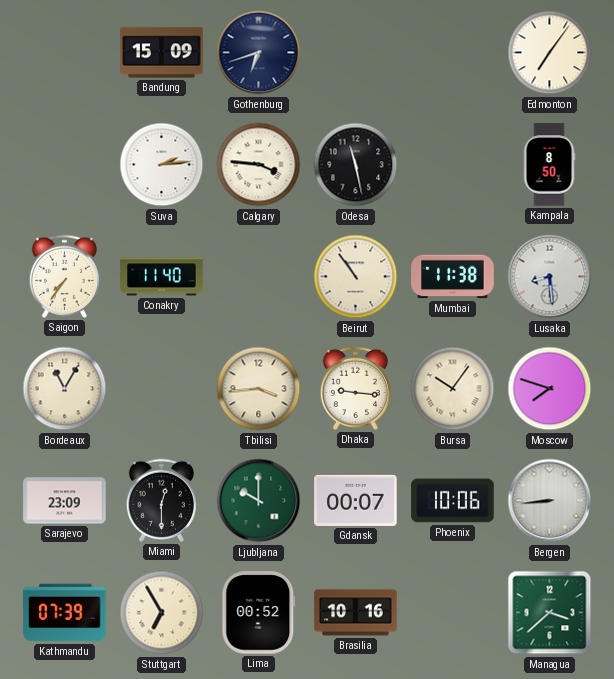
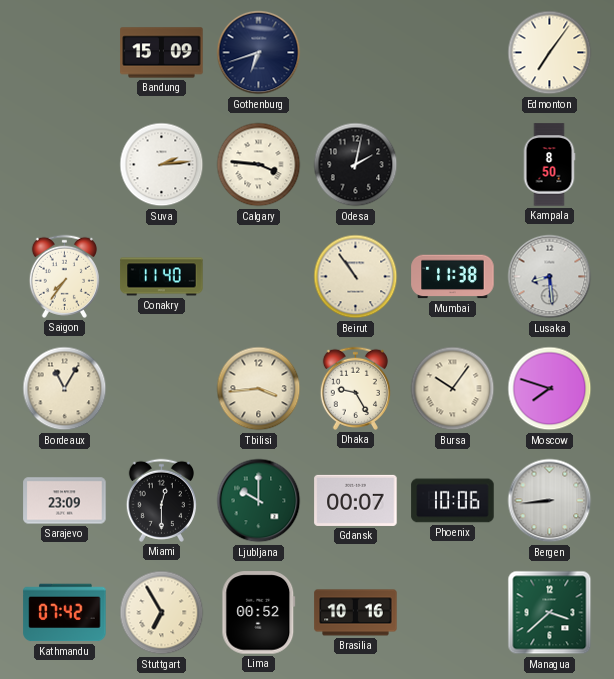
Odesa: 11:28 -> 2:02
Dhaka: 9:16 -> 9:25
Kathmandu: 07:39 -> 07:42
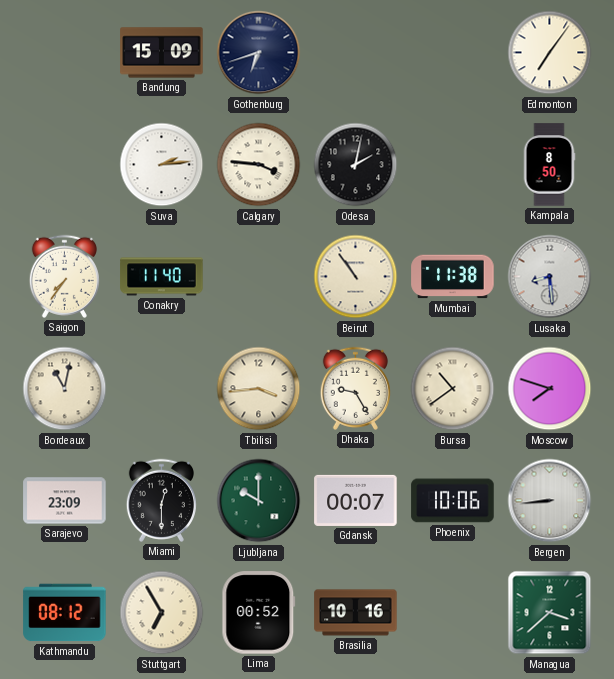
Bordeaux: 11:05 -> 11:02
Bursa: 10:06 -> 10:39
Kathmandu: 07:42 -> 08:12
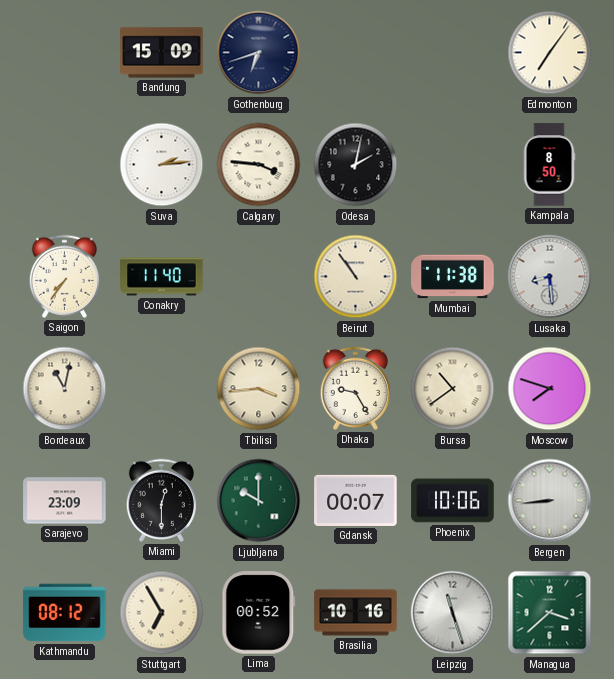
Leipzig: none -> 11:27
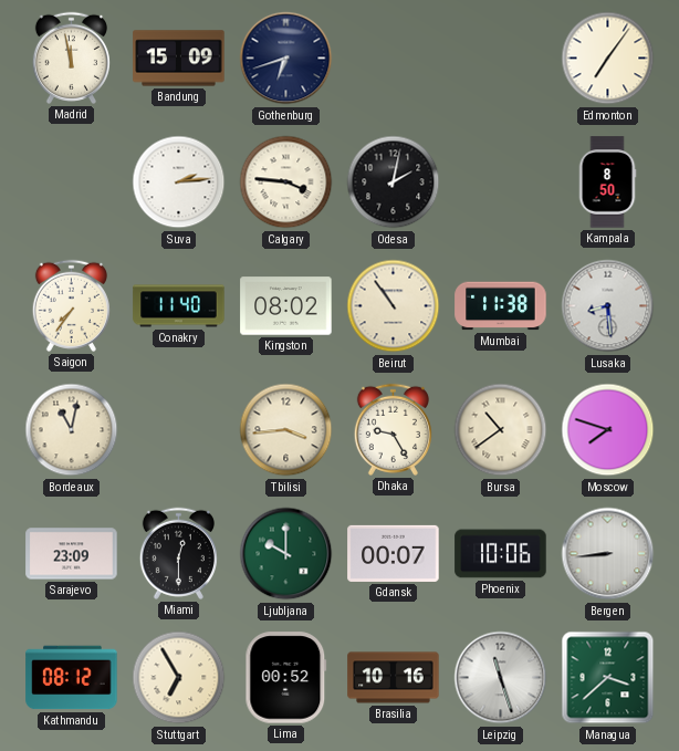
Madrid: none -> 11:58
Kingston: none -> 08:02
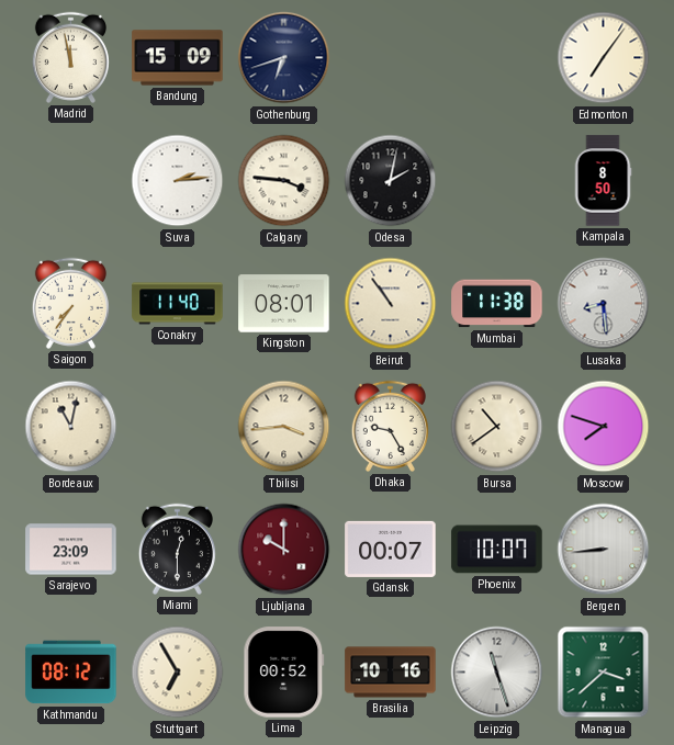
Kingston: 08:02 -> 08:01
Ljubljana dial: green -> burgundy
Phoenix: 10:06 -> 10:07
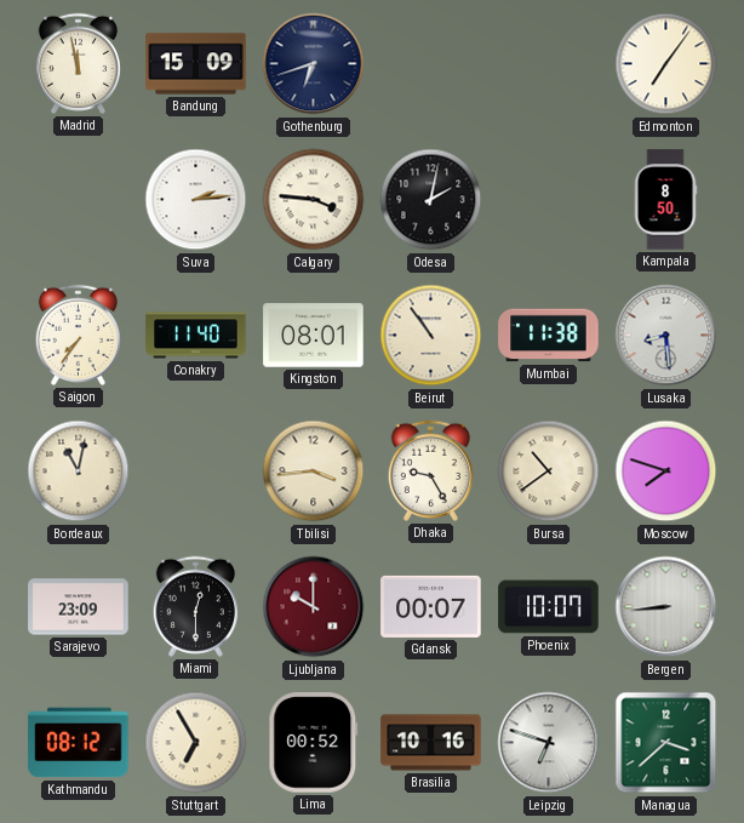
Leipzig: 11:27 -> 6:48
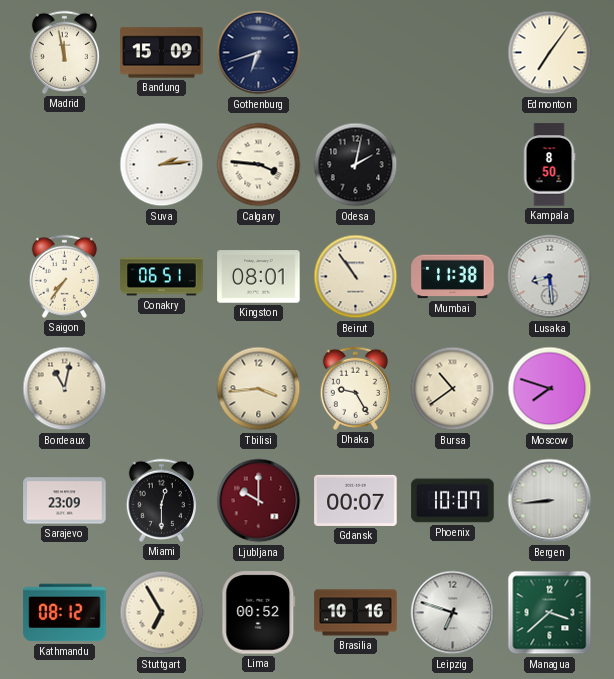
Conakry: 11:40 -> 06:51
